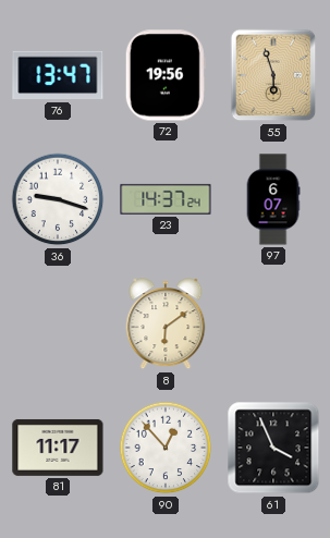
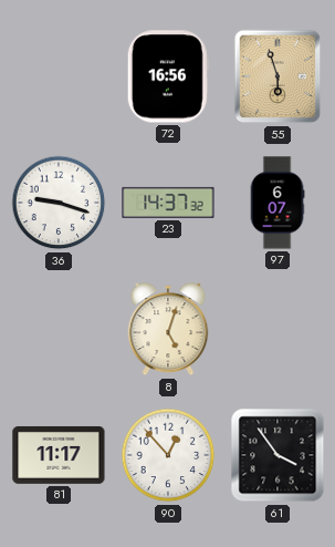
76: 13:47 -> none
72: 19:56 -> 16:56
23: 14:37:24 -> 14:37:32
8: 6:09 -> 5:03
61: 3:56 -> 3:54
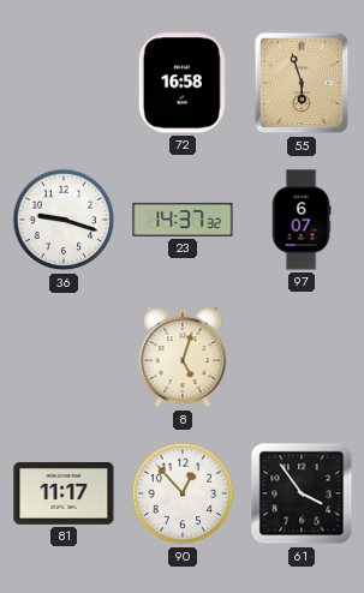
72: 16:56 -> 16:58
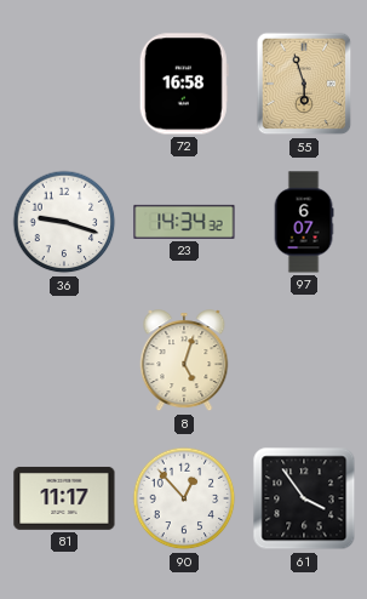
23: 14:37 -> 14:34
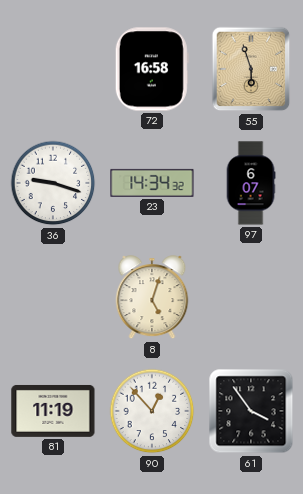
81: 11:17 -> 11:19
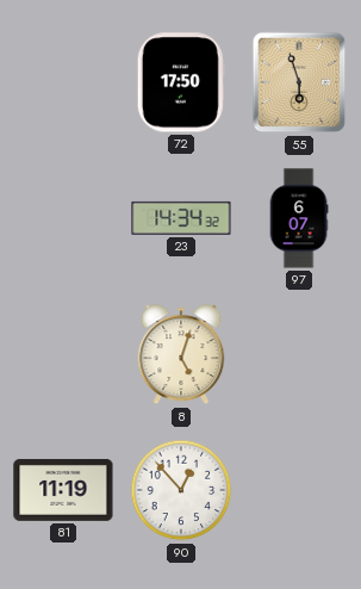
72: 16:58 -> 17:50
36: 9:18 -> none
61: 3:54 -> none
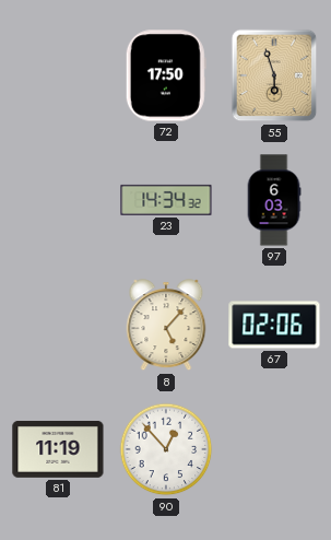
97: 6:07 -> 6:03
8: 5:03 -> 5:07
67: none -> 02:06
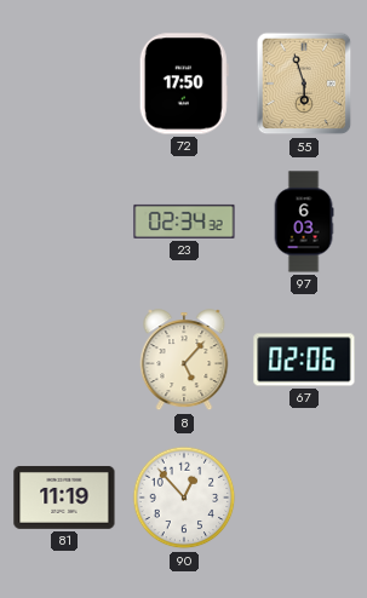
23: 14:34 -> 02:34
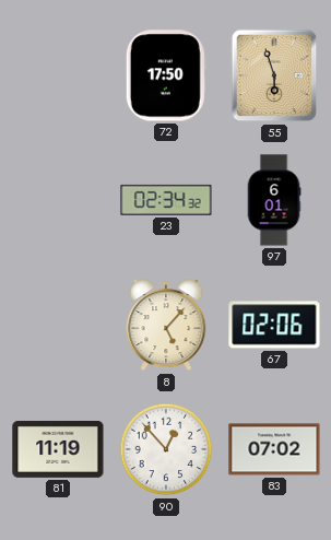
97: 6:03 -> 6:01
83: none -> 07:02
